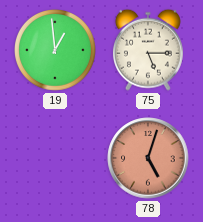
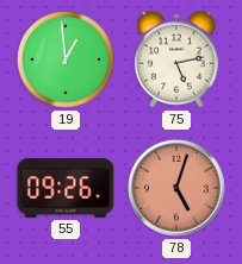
75: 5:15 -> 5:13
55: none -> 09:26
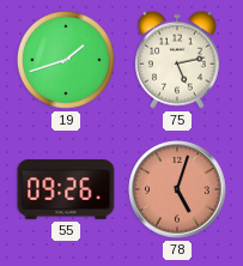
19: 12:59 -> 1:42
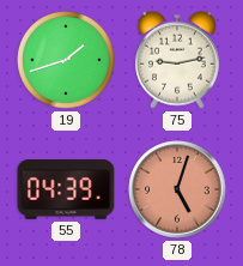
75: 5:13 -> 9:13
55: 09:26 -> 04:39
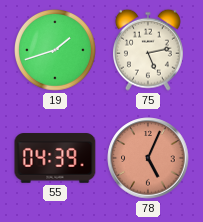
75: 9:13 -> 5:13
78: 5:03 -> 5:04
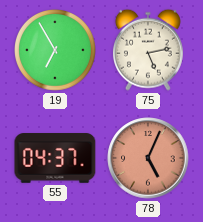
19: 1:42 -> 6:55
55: 04:39 -> 04:37
